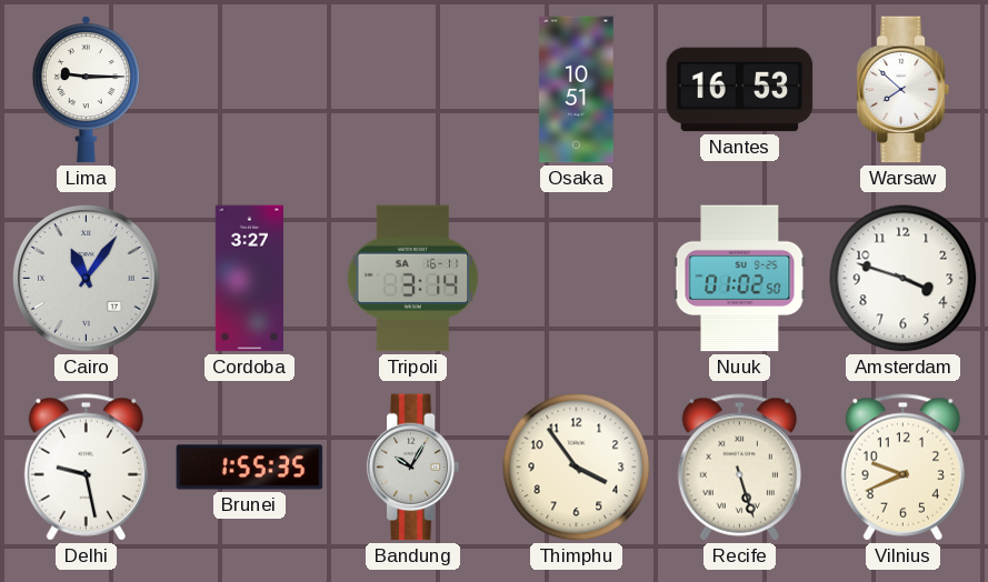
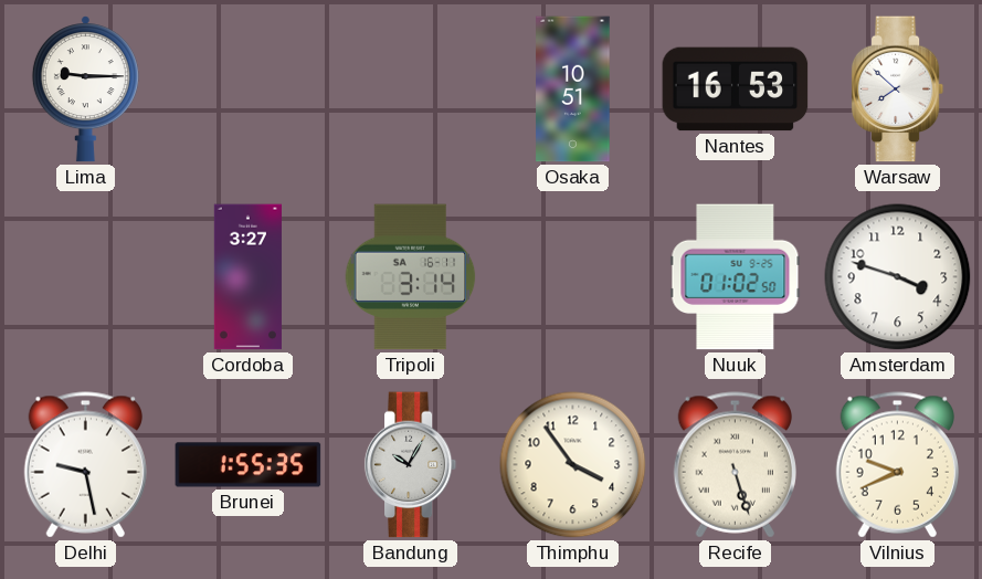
Cairo: 11:06 -> none
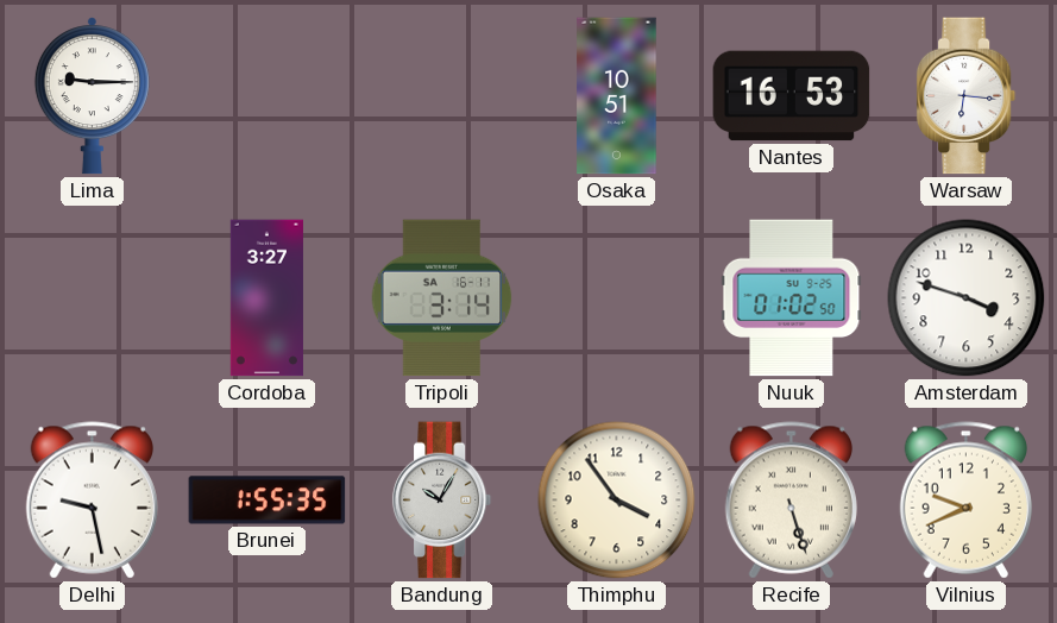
Warsaw: 7:52 -> 6:16
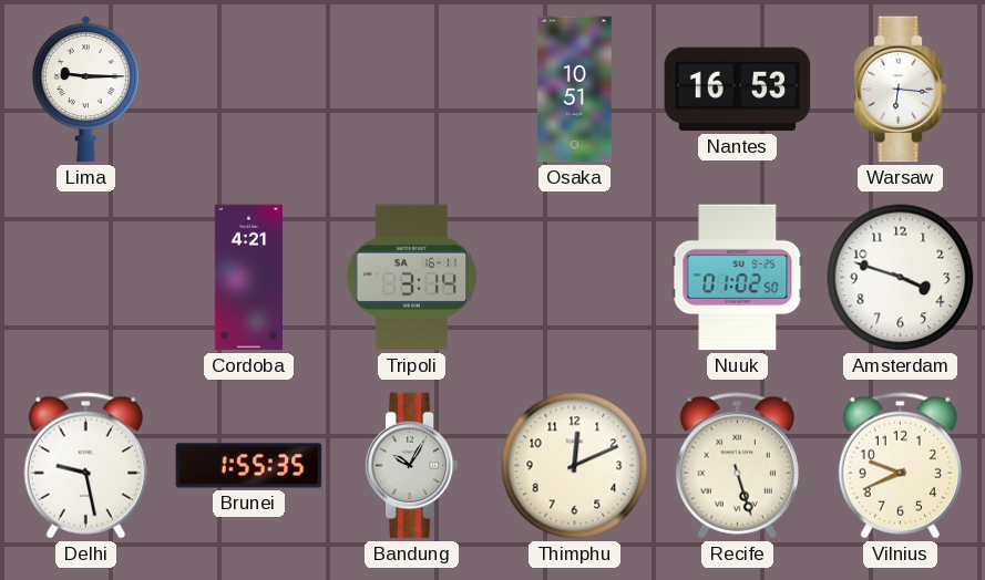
Cordoba: 3:27 -> 4:21
Thimphu: 3:54 -> 12:11
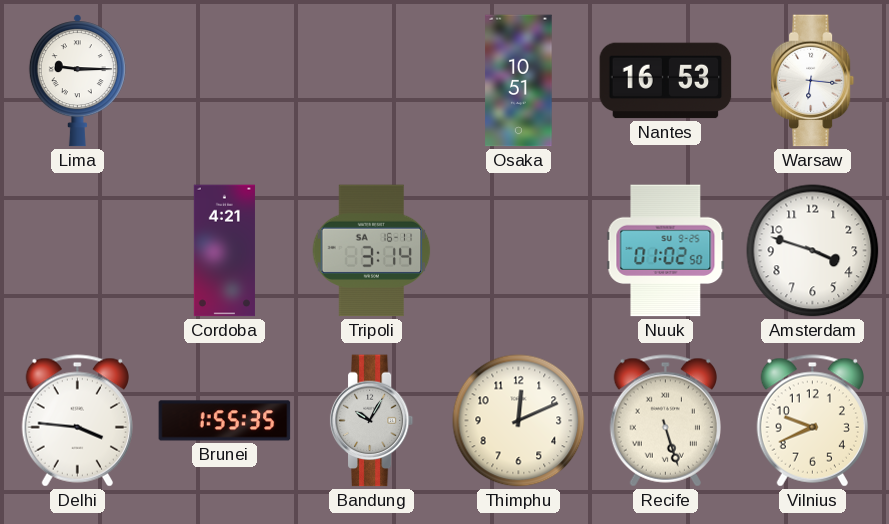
Delhi: 9:28 -> 3:46
